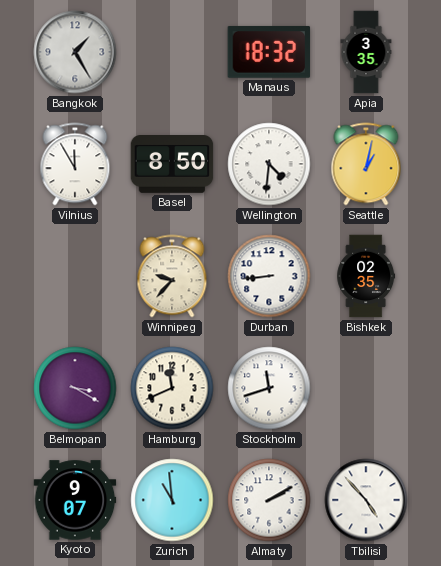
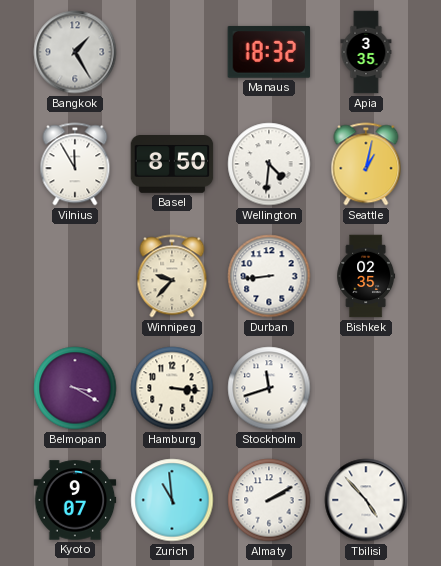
Hamburg: 11:41 -> 3:16
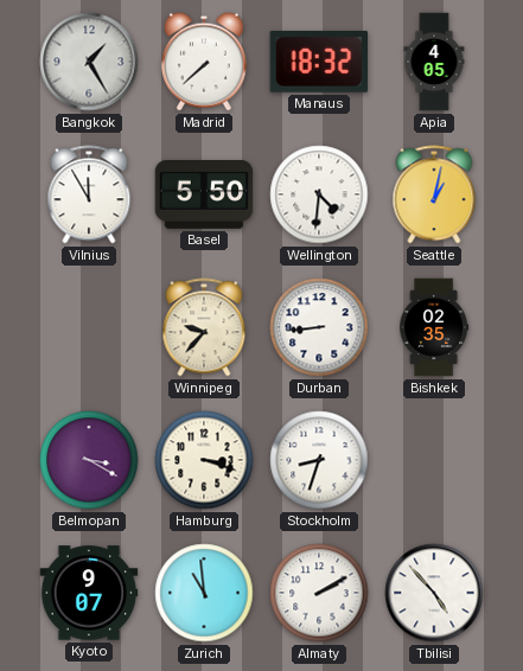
Madrid: none -> 7:38
Apia: 3:35 -> 4:05
Basel: 8:50 -> 5:50
Hamburg: 3:16 -> 3:18
Stockholm: 11:42 -> 8:33
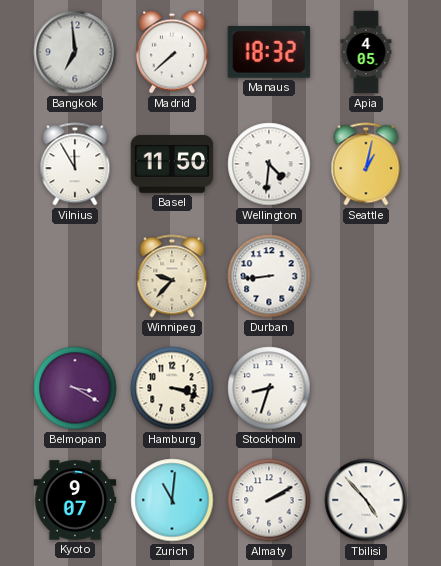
Bangkok: 1:25 -> 6:59
Basel: 5:50 -> 11:50
Bishkek: 02:35 -> none
Zurich: 10:59 -> 11:01
